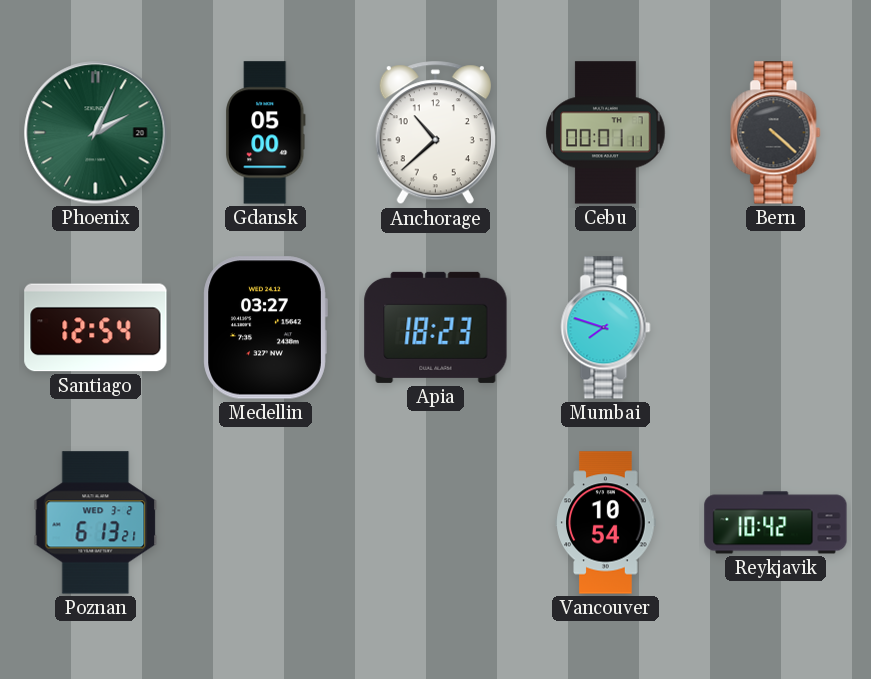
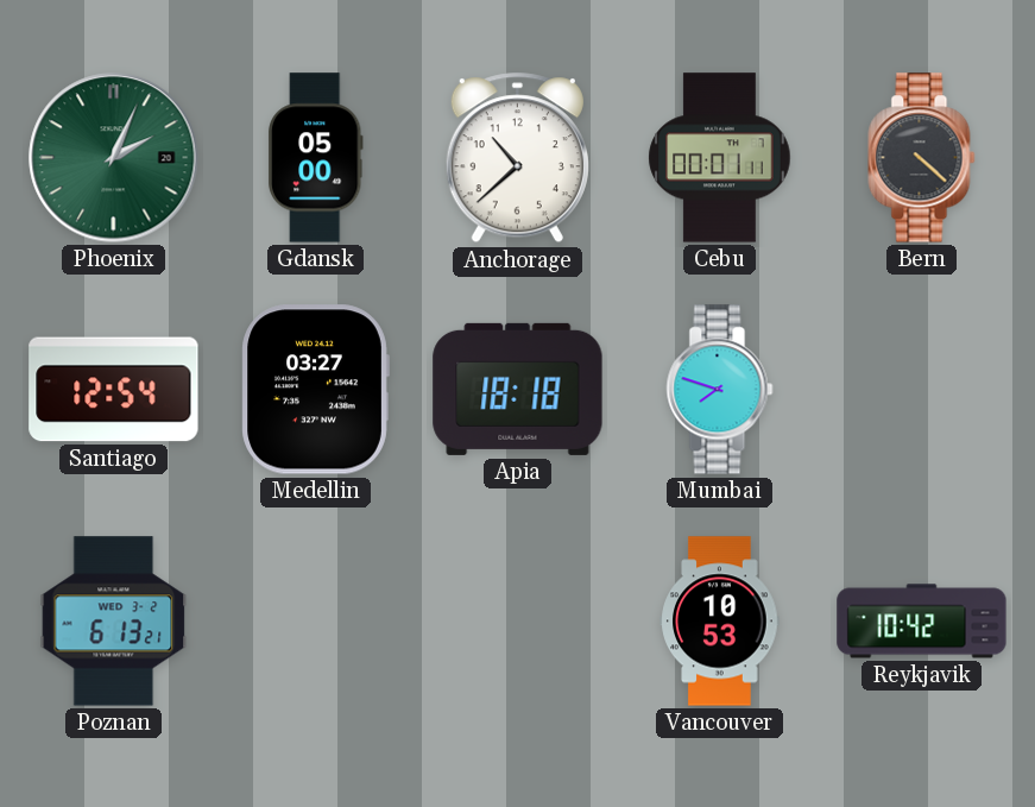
Apia: 18:23 -> 18:18
Vancouver: 10:54 -> 10:53
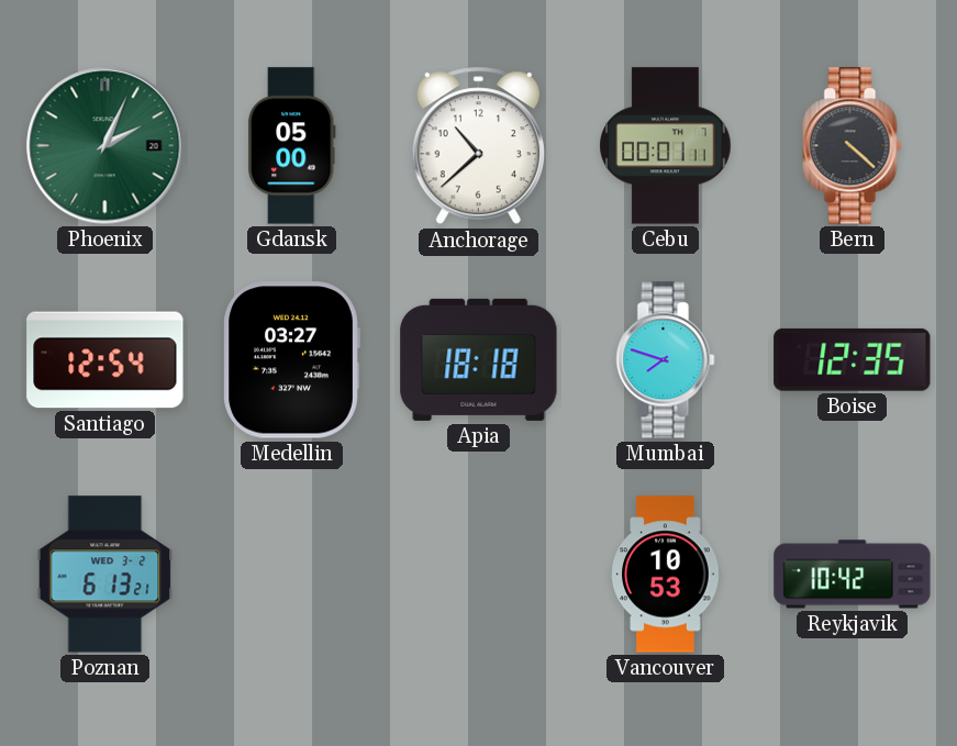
Boise: none -> 12:35
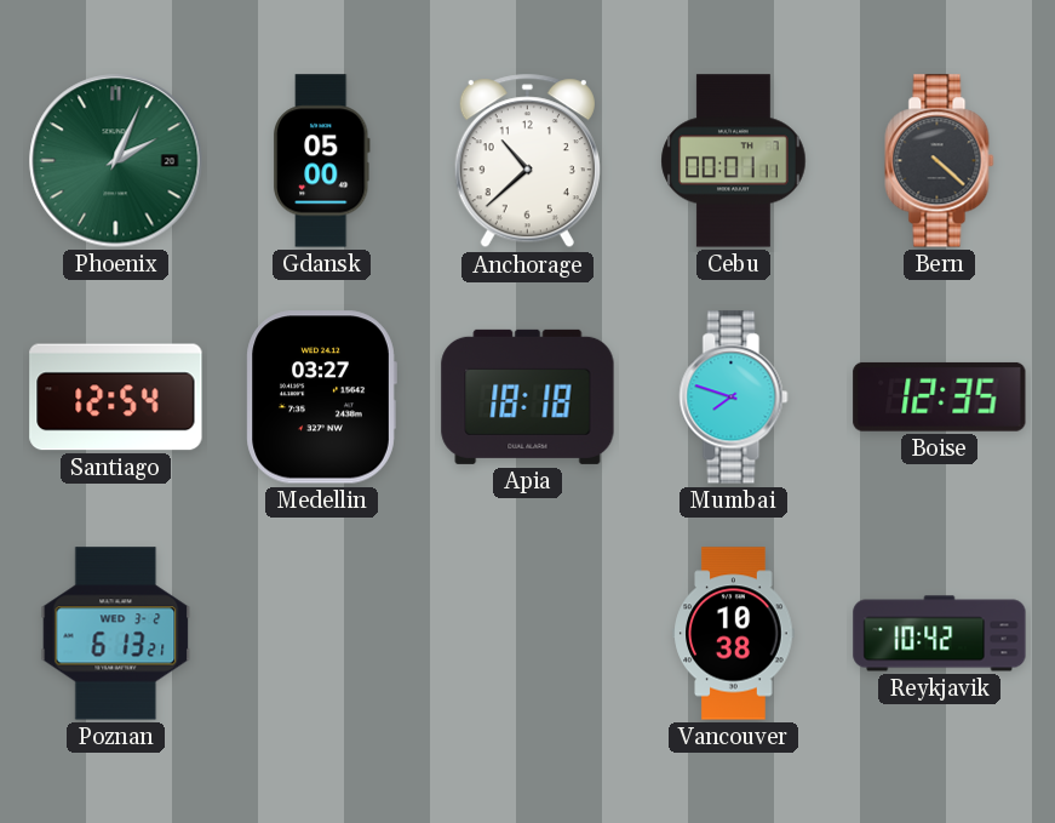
Vancouver: 10:53 -> 10:38
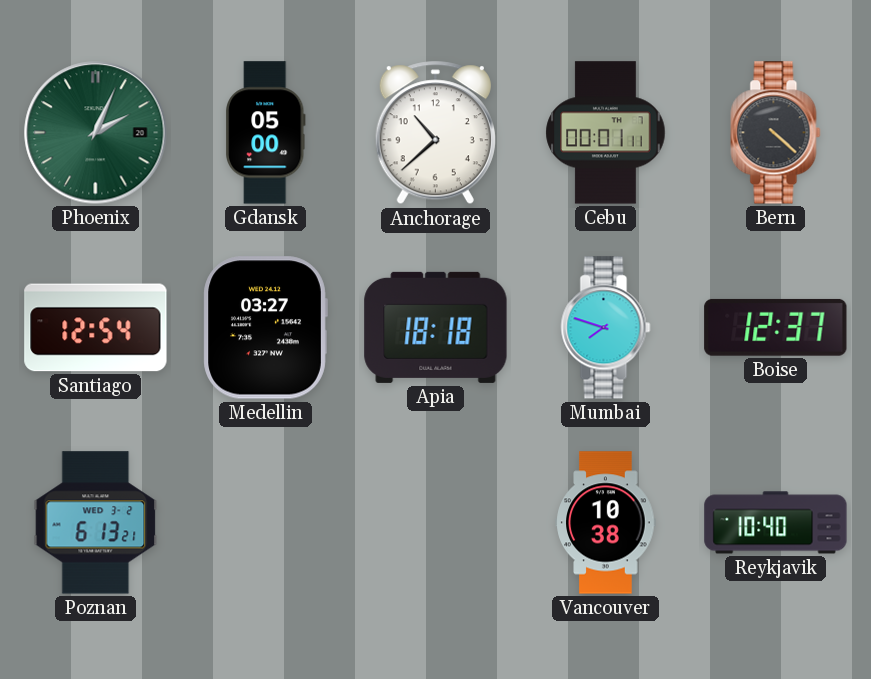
Boise: 12:35 -> 12:37
Reykjavik: 10:42 -> 10:40
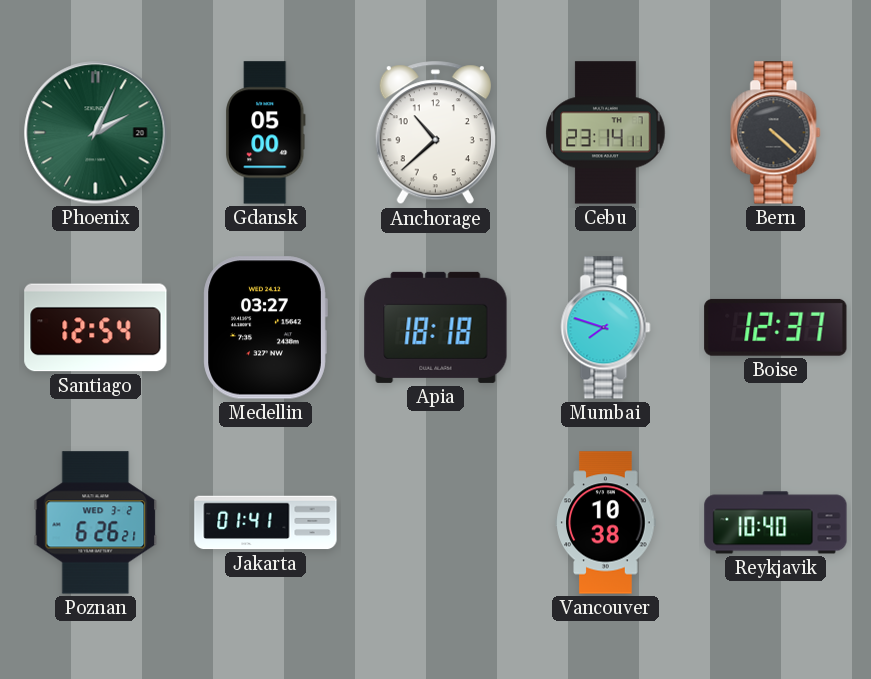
Cebu: 00:01 -> 23:14
Poznan: 6:13 -> 6:26
Jakarta: none -> 01:41
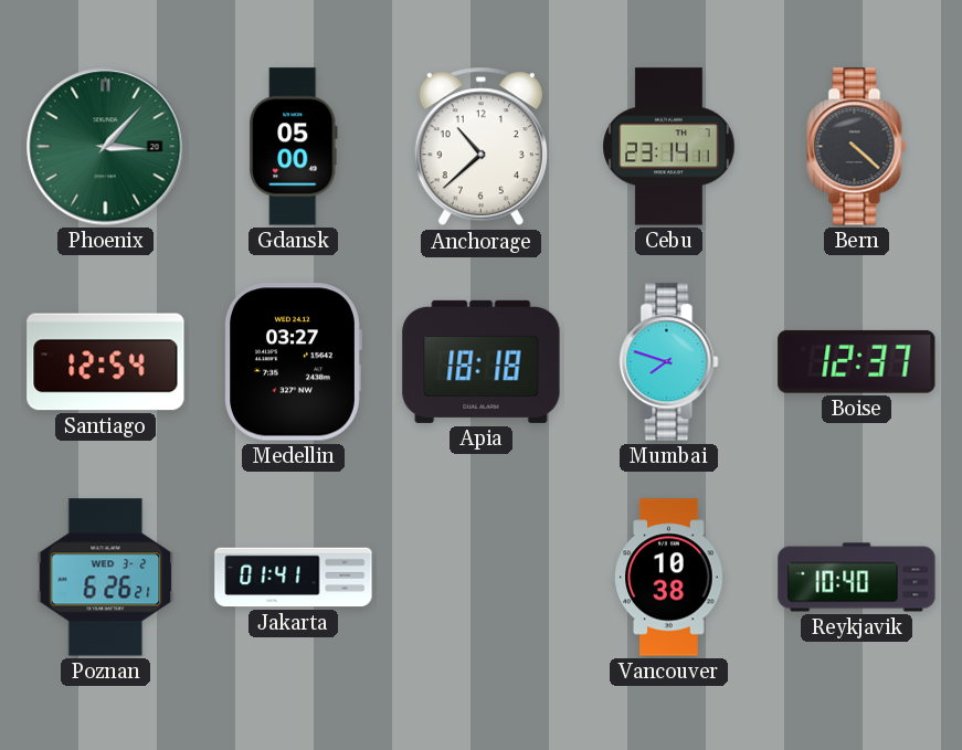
Phoenix: 2:04 -> 3:07
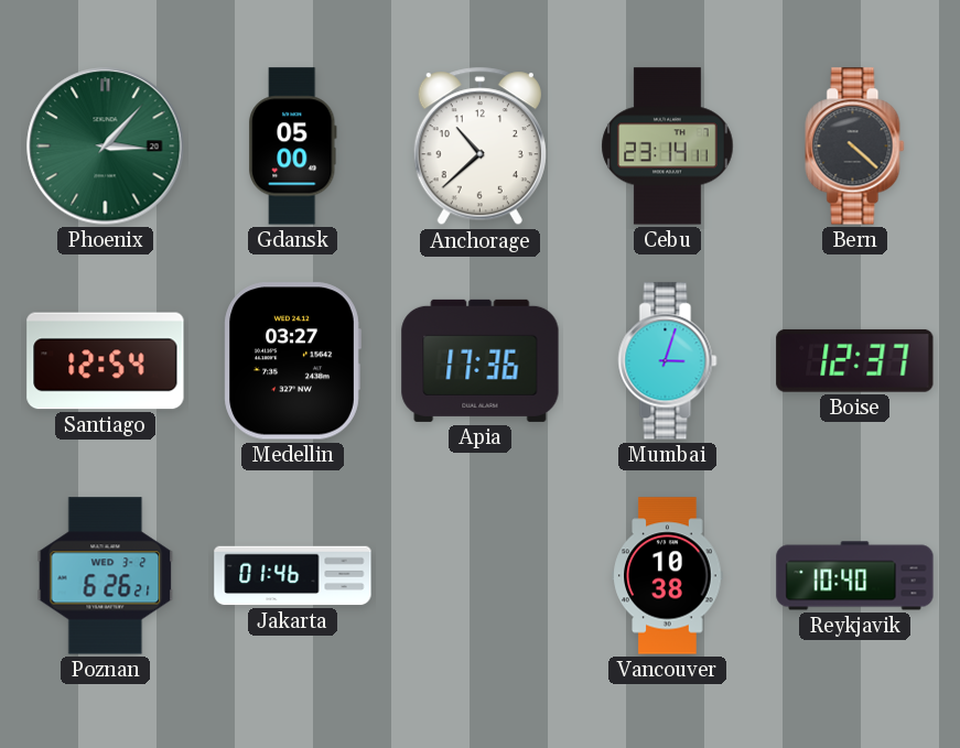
Apia: 18:18 -> 17:36
Mumbai: 7:48 -> 3:03
Jakarta: 01:41 -> 01:46
